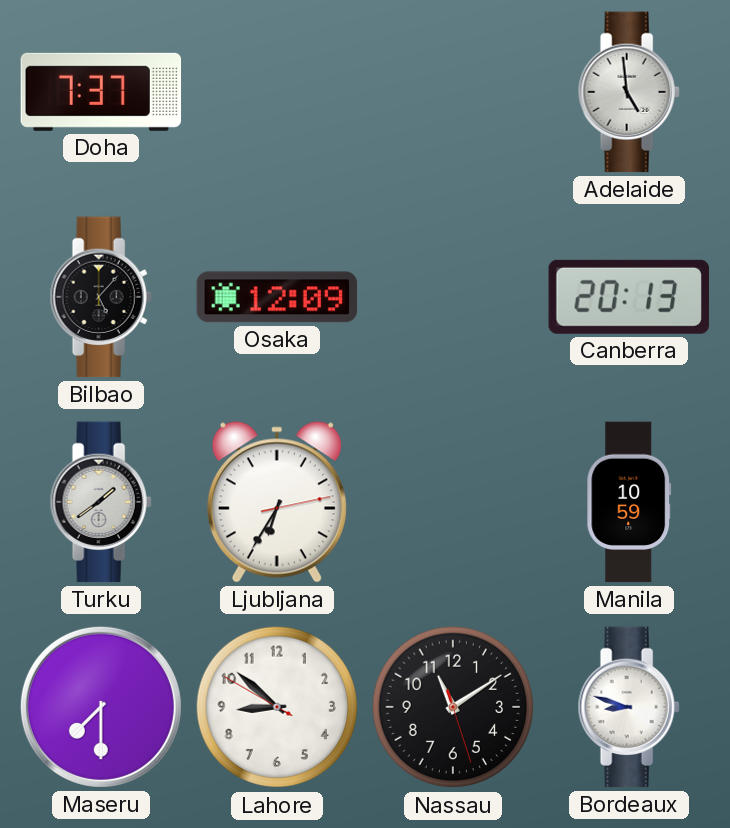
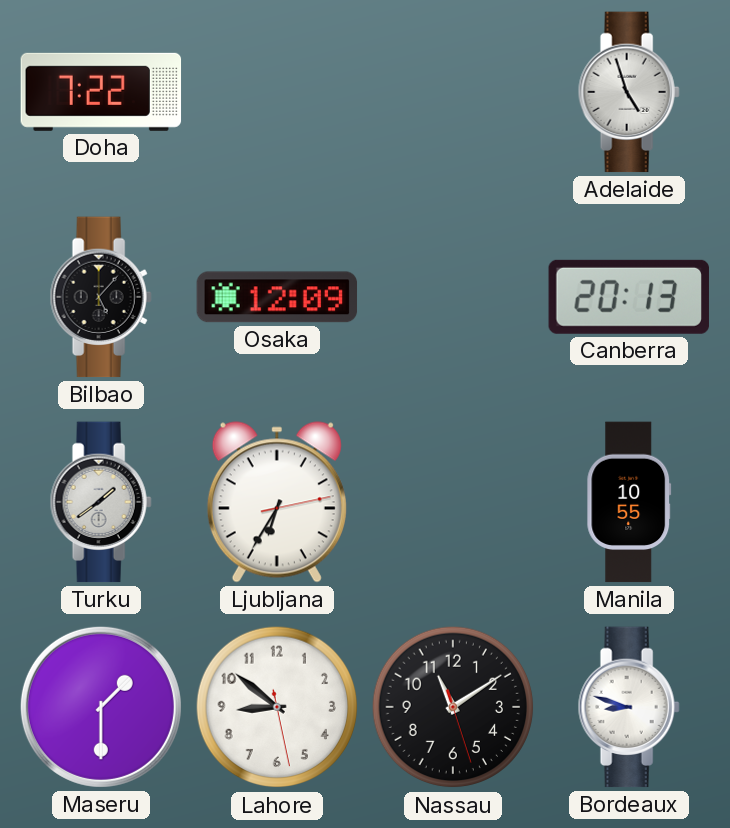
Doha: 7:37 -> 7:22
Adelaide: 4:59 -> 4:57
Manila: 10:59 -> 10:55
Maseru: 7:30 -> 1:30
Lahore: 8:51:50 -> 8:51:28
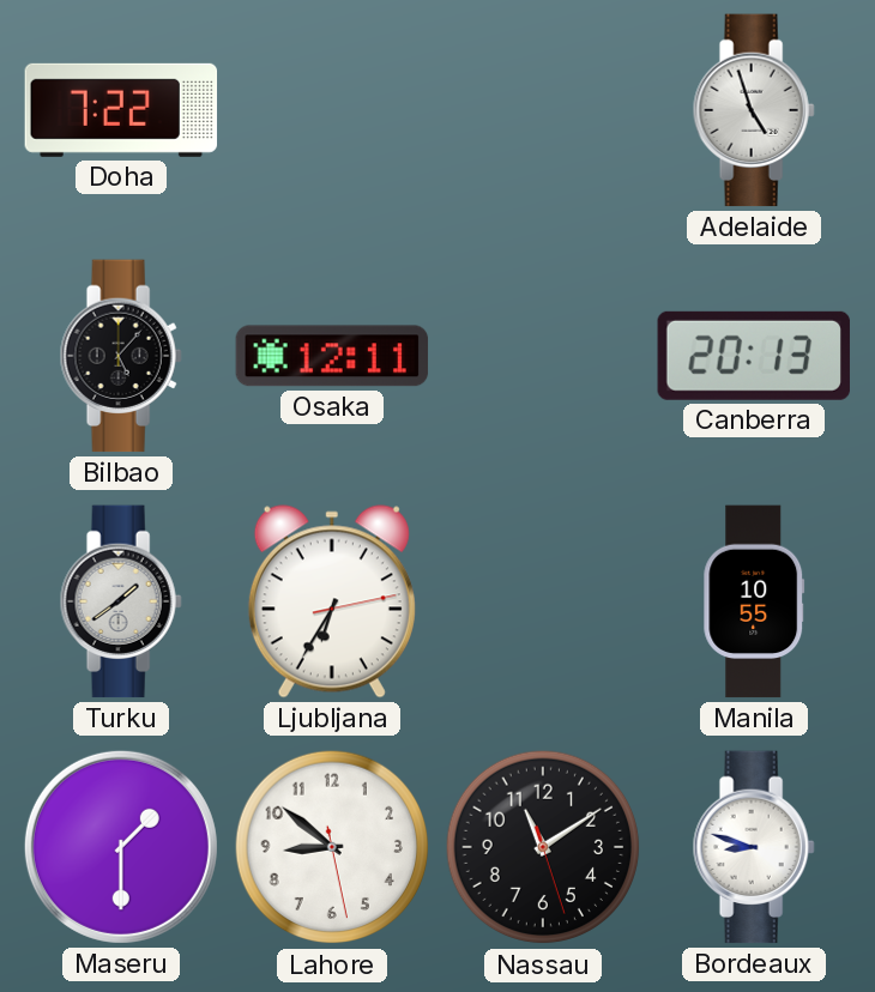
Osaka: 12:09 -> 12:11
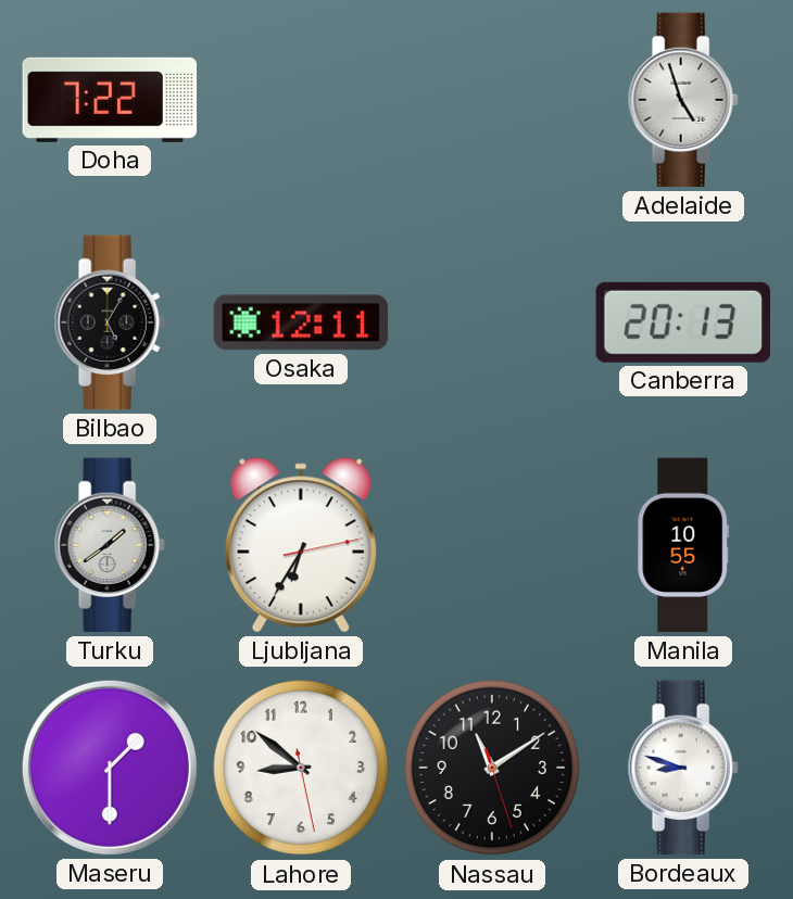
Bilbao: 5:07 -> 5:05
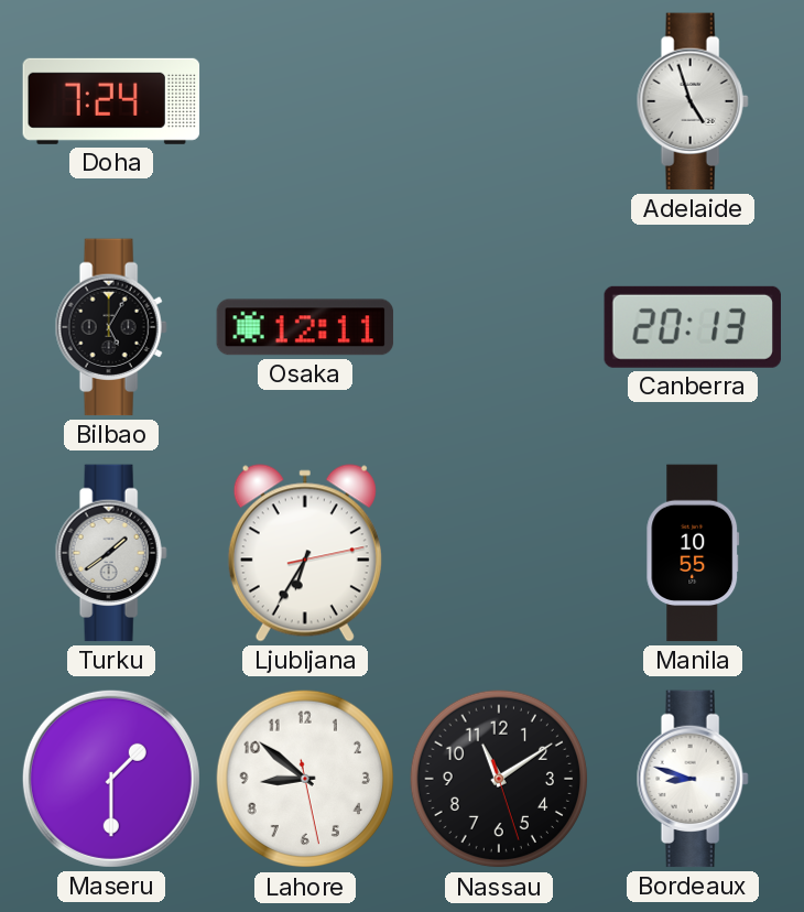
Doha: 7:22 -> 7:24
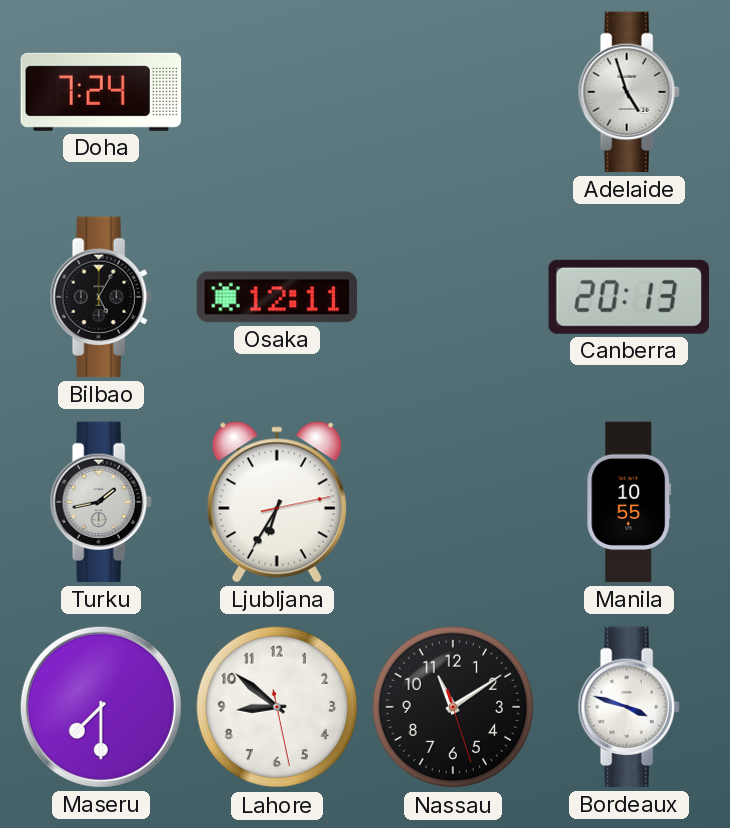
Turku: 1:39 -> 1:43
Maseru: 1:30 -> 7:30
Bordeaux: 8:48 -> 3:48
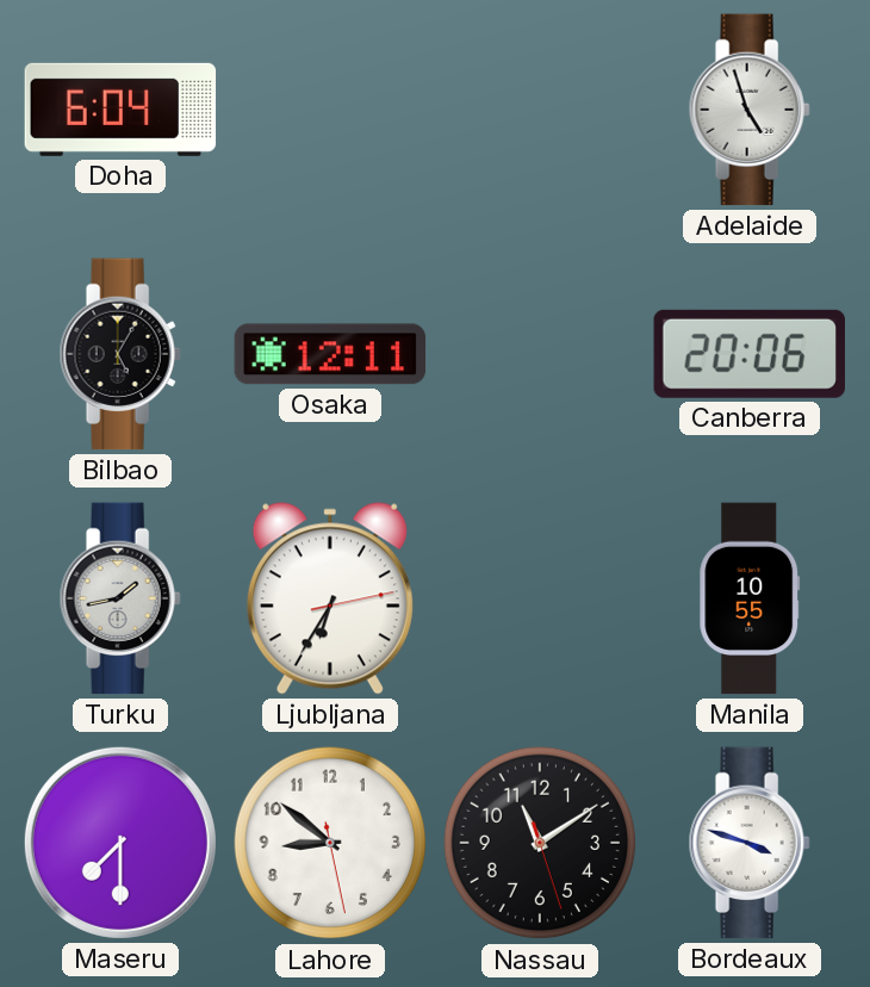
Doha: 7:24 -> 6:04
Canberra: 20:13 -> 20:06
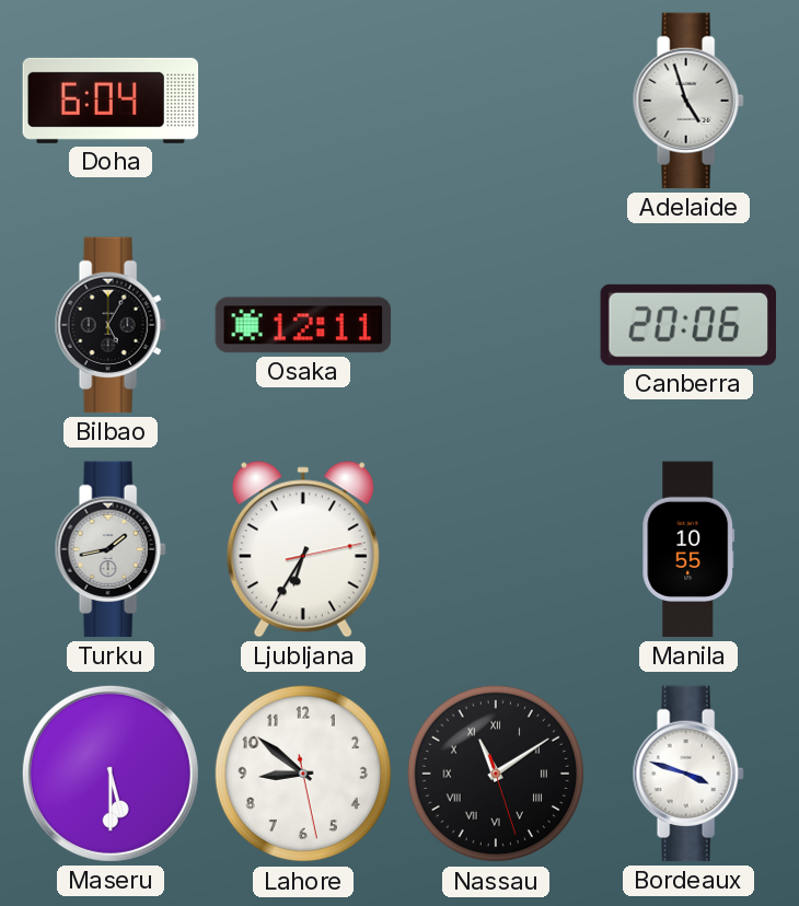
Maseru: 7:30 -> 5:30
Nassau numerals: Arabic -> Roman
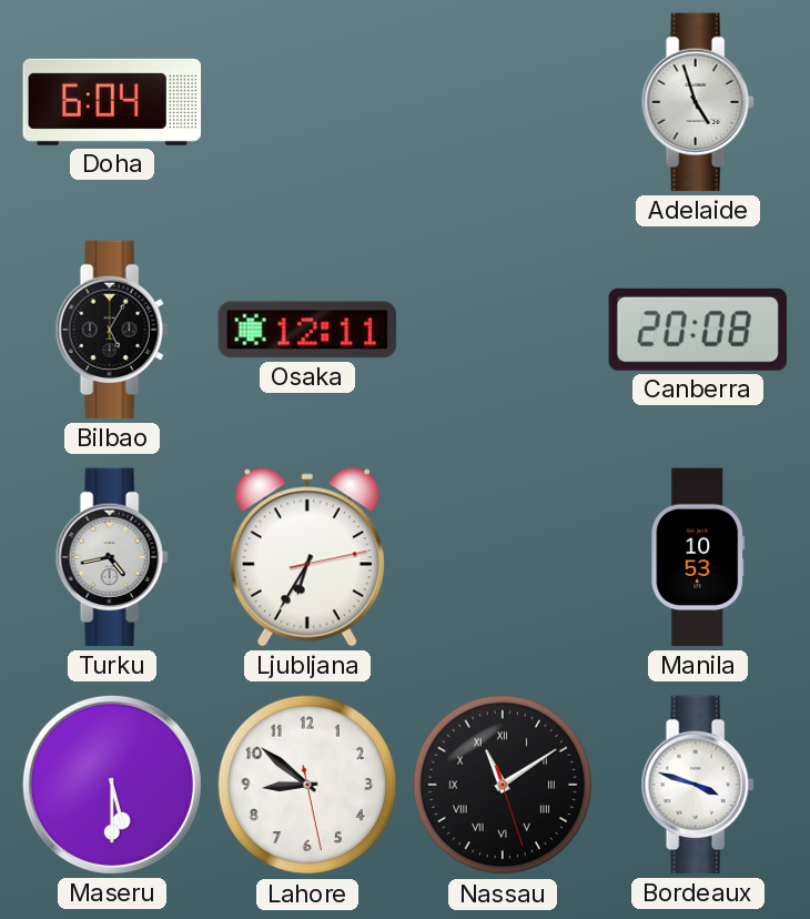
Canberra: 20:06 -> 20:08
Turku: 1:43 -> 4:43
Manila: 10:55 -> 10:53
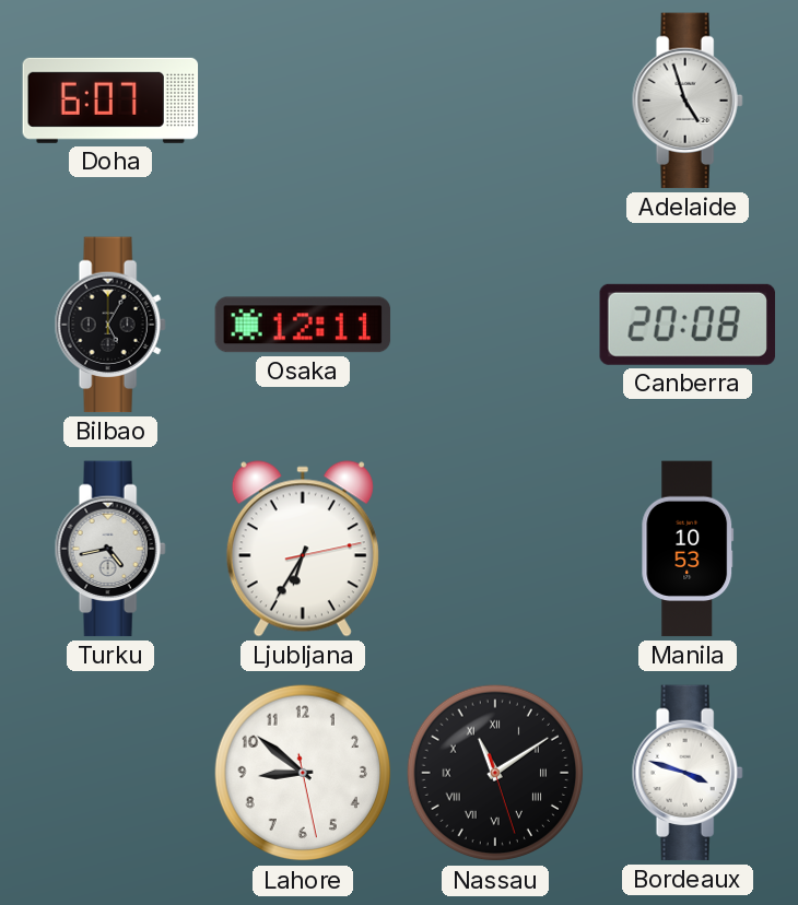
Doha: 6:04 -> 6:07
Maseru: 5:30 -> none
